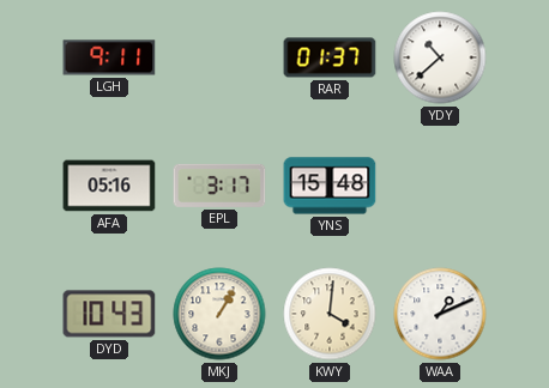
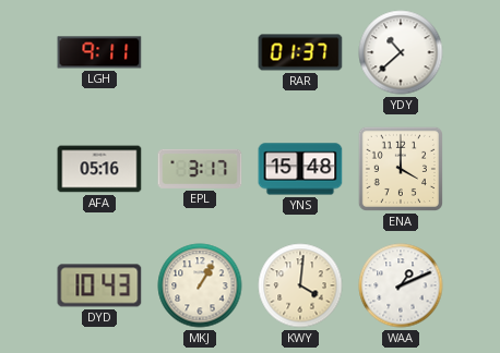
ENA: none -> 4:00
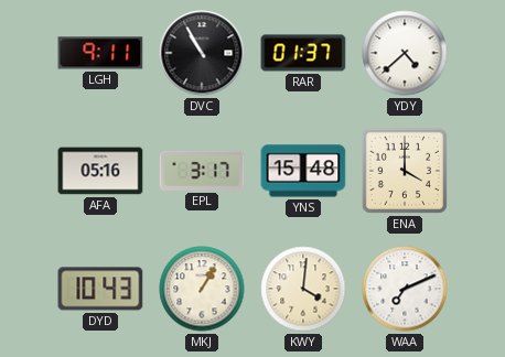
DVC: none -> 10:55
YDY: 10:38 -> 4:38
WAA: 1:11 -> 7:11
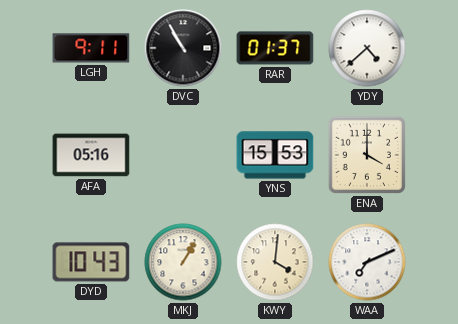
EPL: 3:17 -> none
YNS: 15:48 -> 15:53
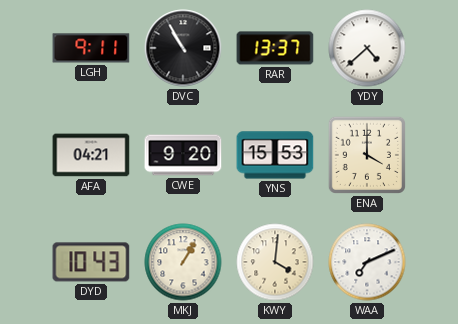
RAR: 01:37 -> 13:37
AFA: 05:16 -> 04:21
CWE: none -> 9:20
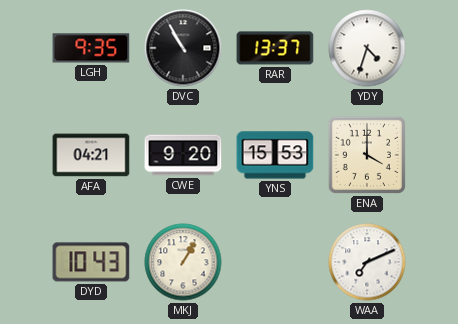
LGH: 9:11 -> 9:35
YDY: 4:38 -> 4:33
KWY: 4:01 -> none
